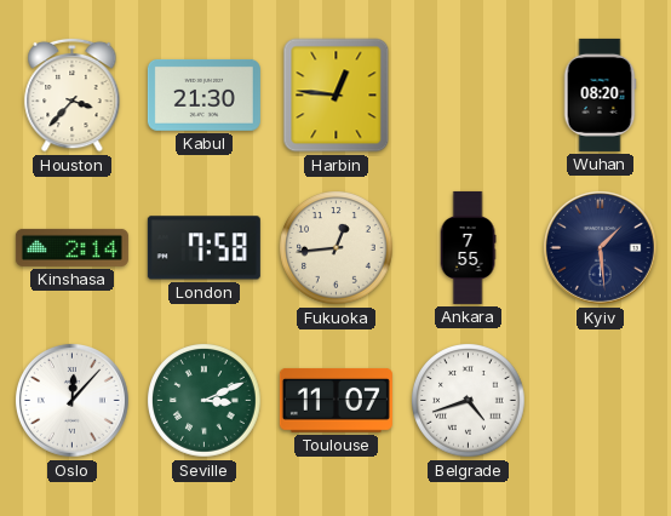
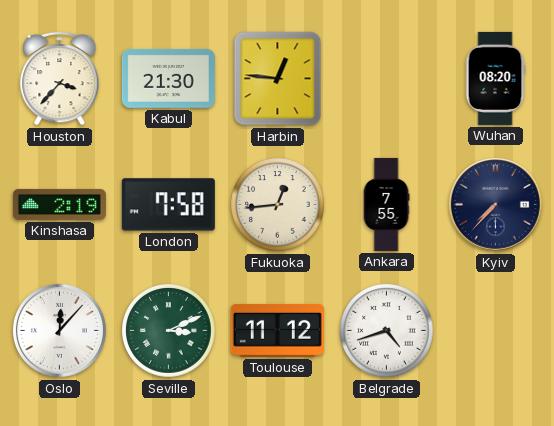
Kinshasa: 2:14 -> 2:19
Kyiv: 1:29 -> 7:37
Toulouse: 11:07 -> 11:12
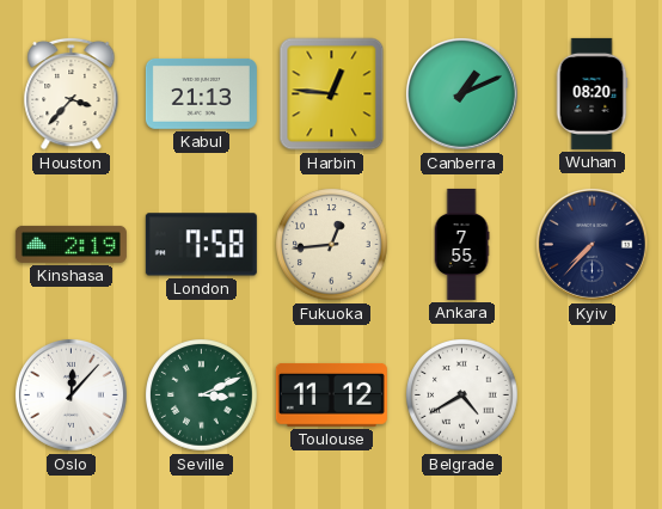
Kabul: 21:30 -> 21:13
Canberra: none -> 1:11
Belgrade: 4:42 -> 4:40
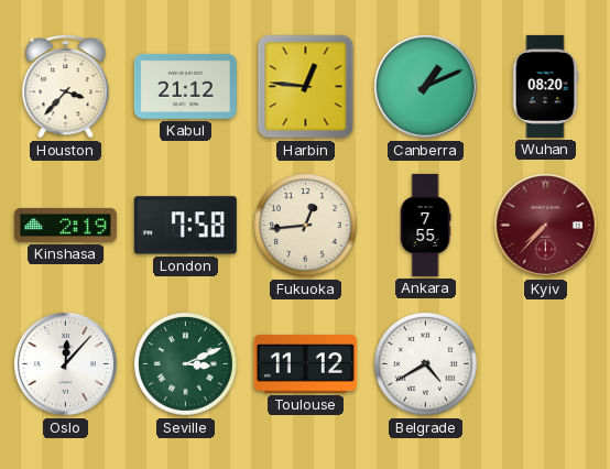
Kabul: 21:13 -> 21:12
Kyiv dial: navy -> burgundy
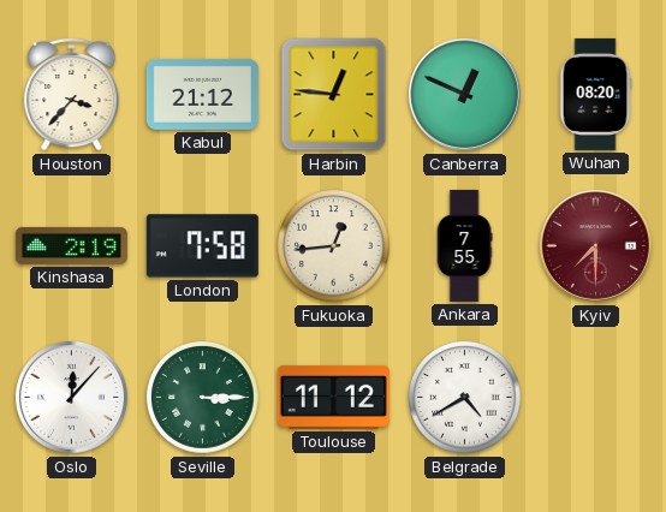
Canberra: 1:11 -> 12:49
Kyiv: 7:37 -> 7:30
Seville: 3:11 -> 3:15
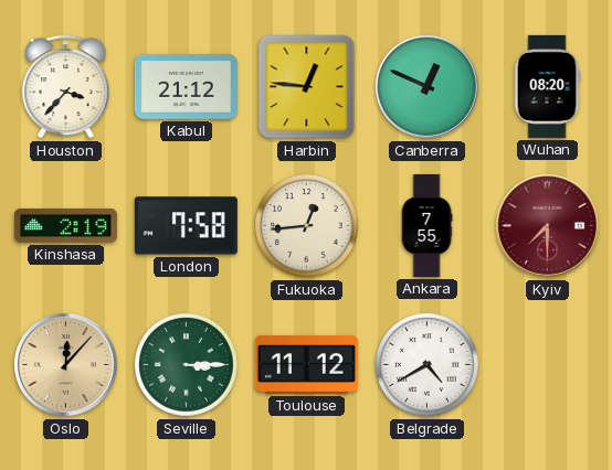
Oslo dial: white -> champagne
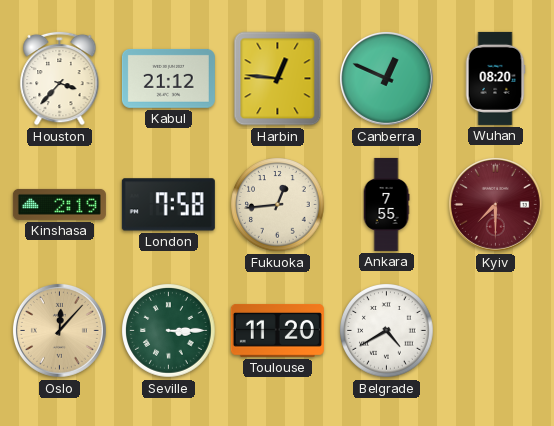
Toulouse: 11:12 -> 11:20
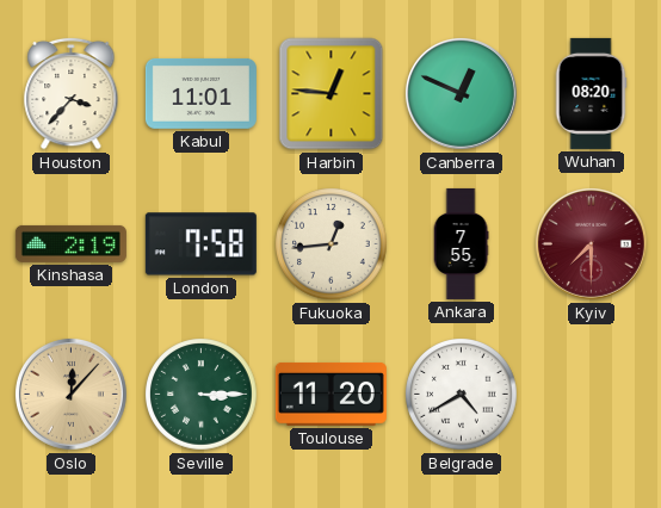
Kabul: 21:12 -> 11:01
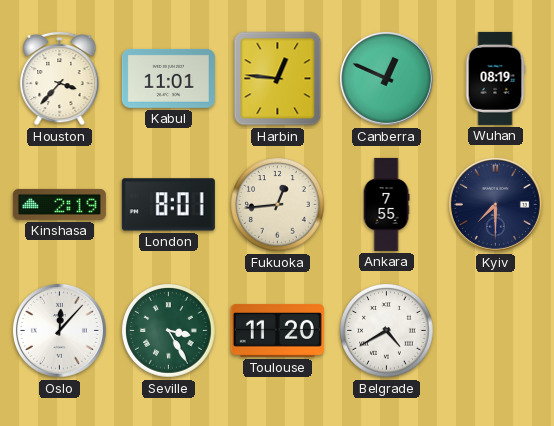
Wuhan: 08:20 -> 08:19
London: 7:58 -> 8:01
Kyiv dial: burgundy -> navy
Oslo dial: champagne -> white
Seville: 3:15 -> 3:25
